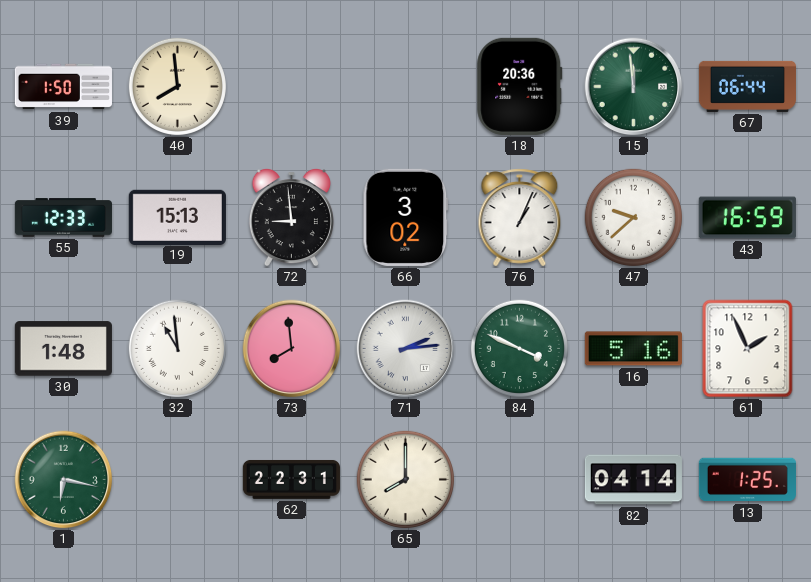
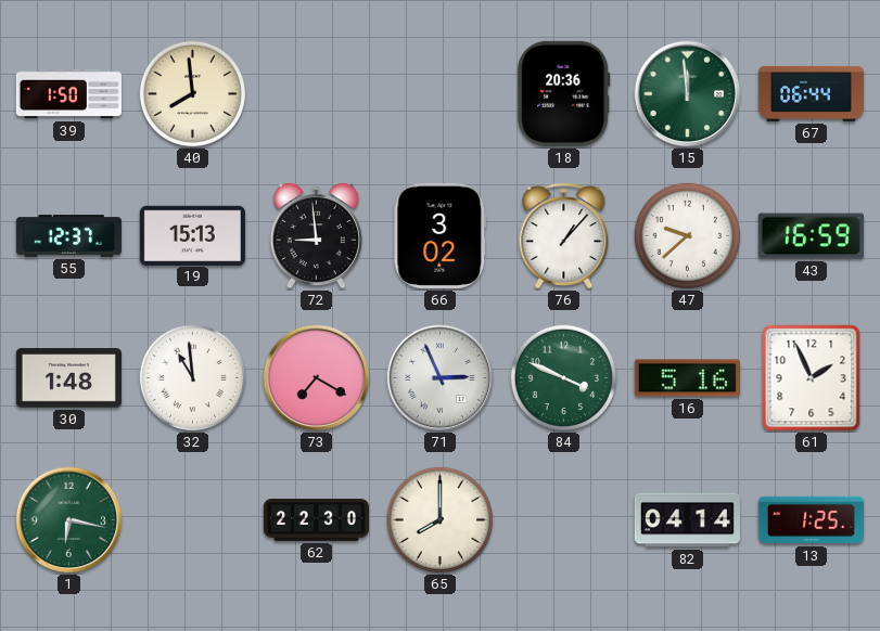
55: 12:33 -> 12:37
76: 1:04 -> 1:07
73: 7:59 -> 7:20
71: 2:14 -> 2:56
62: 22:31 -> 22:30
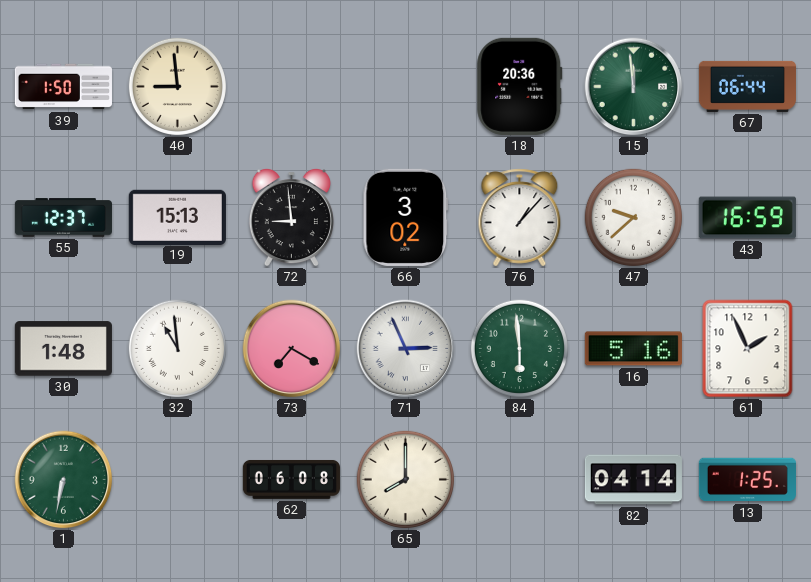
40: 7:59 -> 8:59
84: 3:49 -> 5:59
1: 6:17 -> 6:32
62: 22:30 -> 06:08
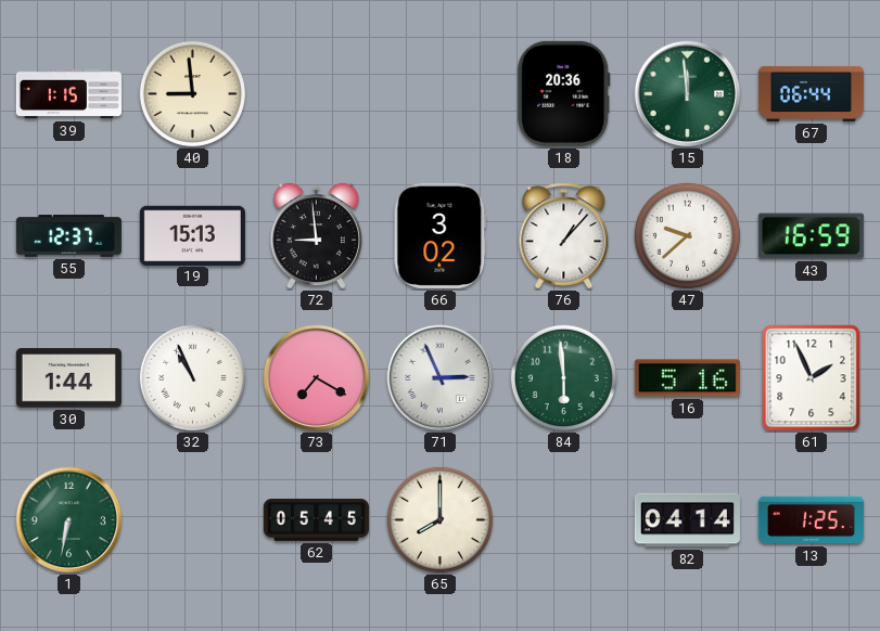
39: 1:50 -> 1:15
30: 1:48 -> 1:44
32: 10:59 -> 10:56
62: 06:08 -> 05:45
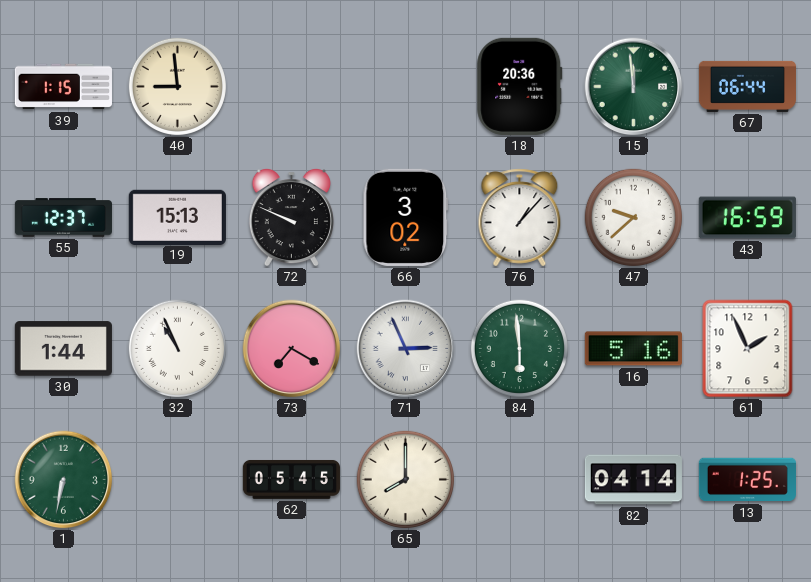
72: 8:59 -> 9:49
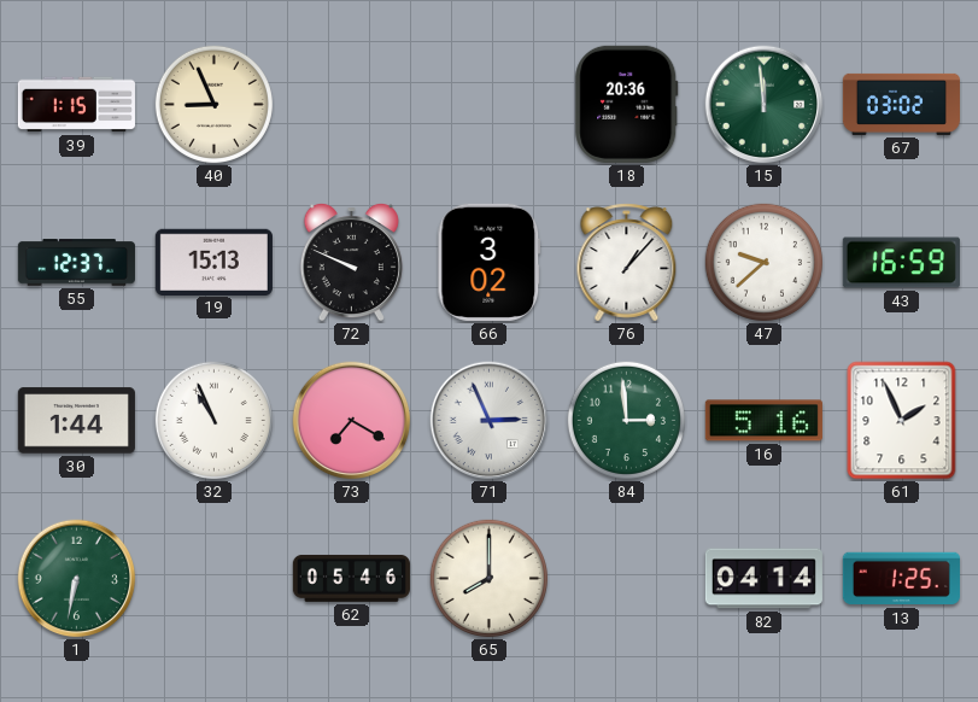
40: 8:59 -> 8:56
67: 06:44 -> 03:02
84: 5:59 -> 2:59
62: 05:45 -> 05:46
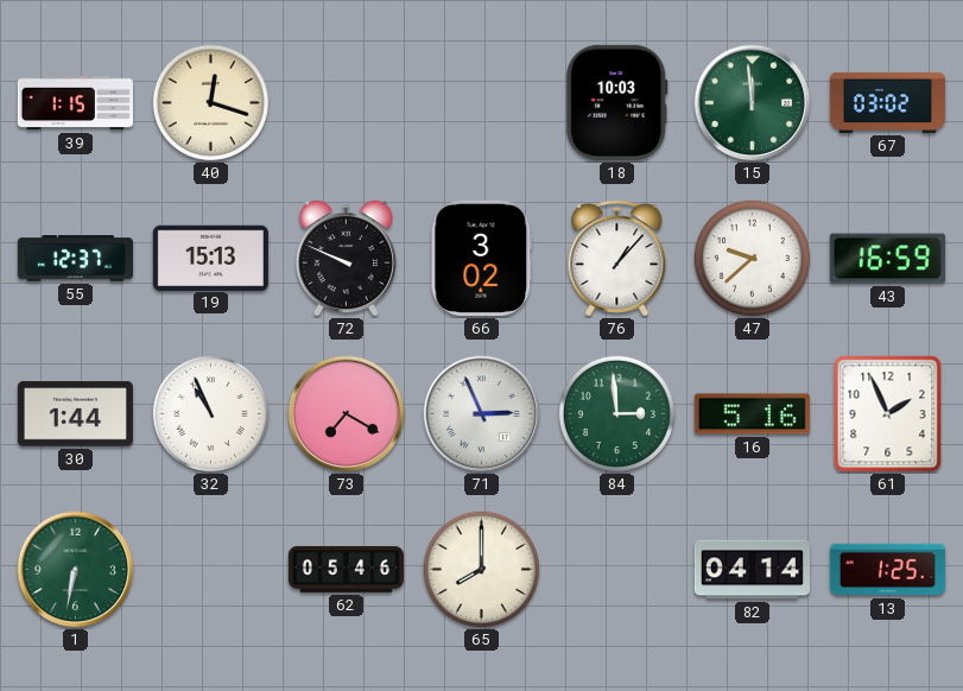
40: 8:56 -> 12:18
18: 20:36 -> 10:03
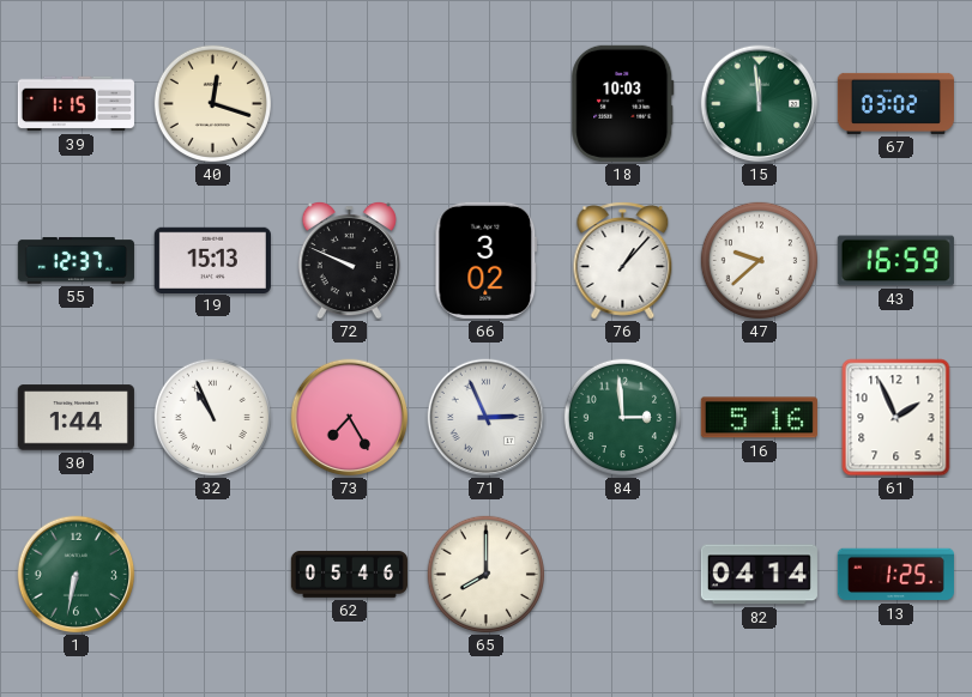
73: 7:20 -> 7:25
